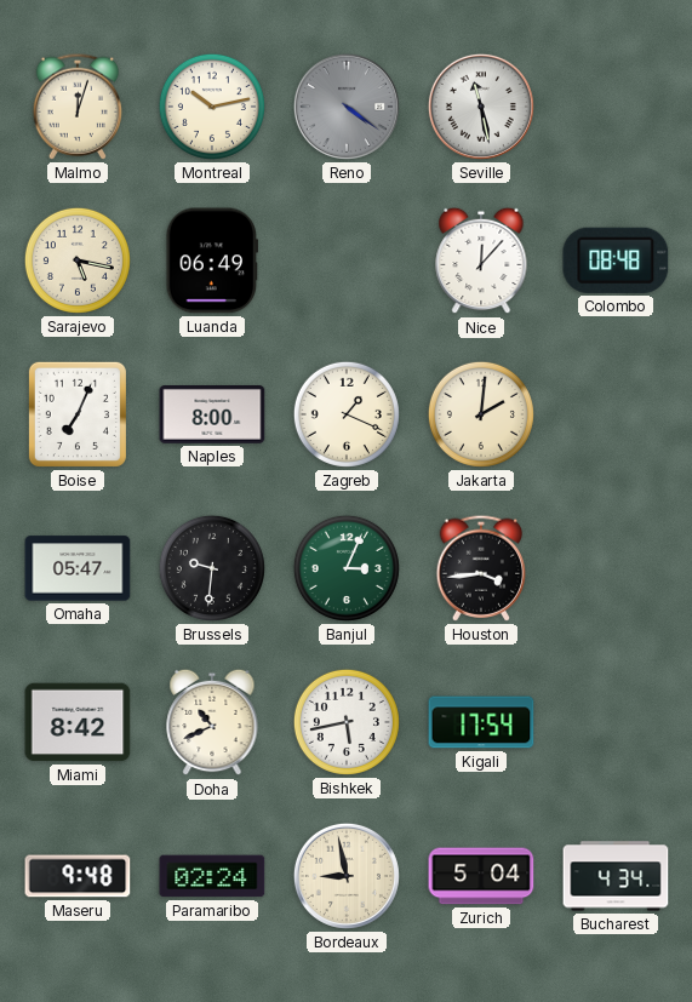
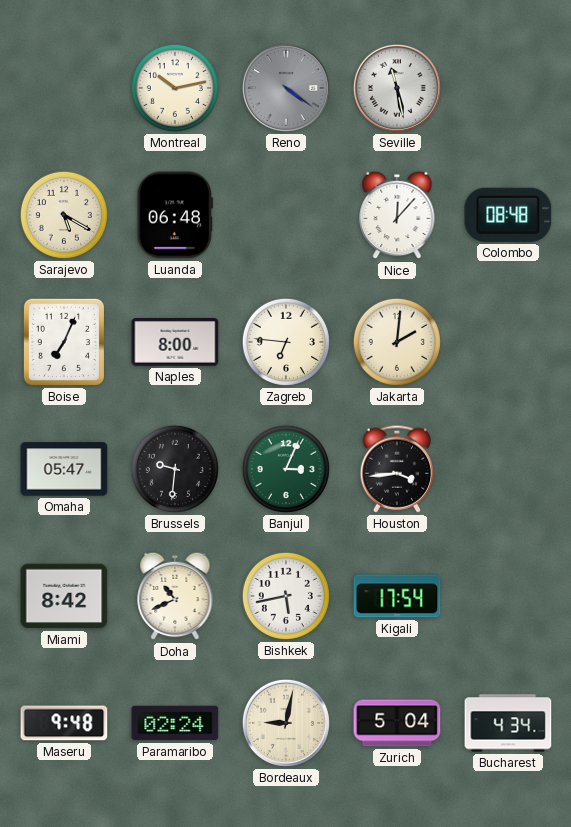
Malmo: 12:03 -> none
Sarajevo: 5:17 -> 5:20
Luanda: 06:49 -> 06:48
Zagreb: 1:19 -> 6:46
Bordeaux: 8:58 -> 9:02
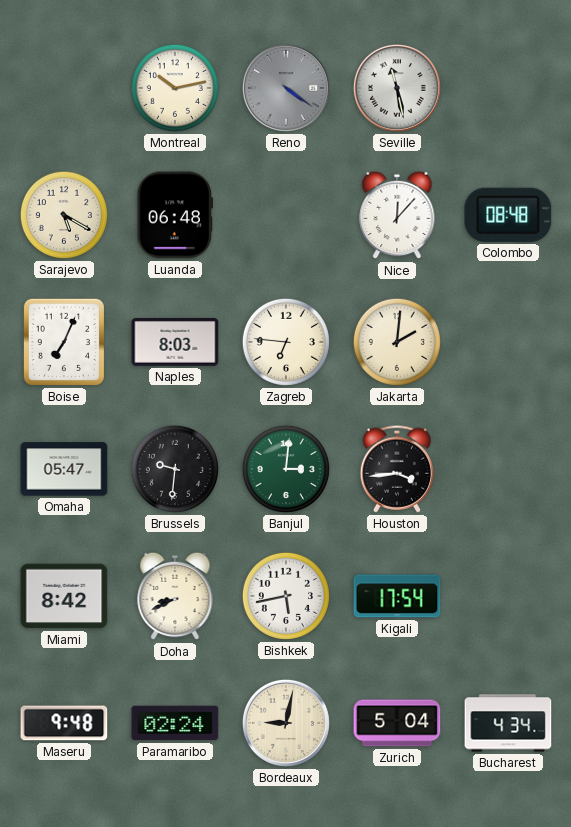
Naples: 8:00 -> 8:03
Banjul: 3:04 -> 3:01
Doha: 10:41 -> 8:41
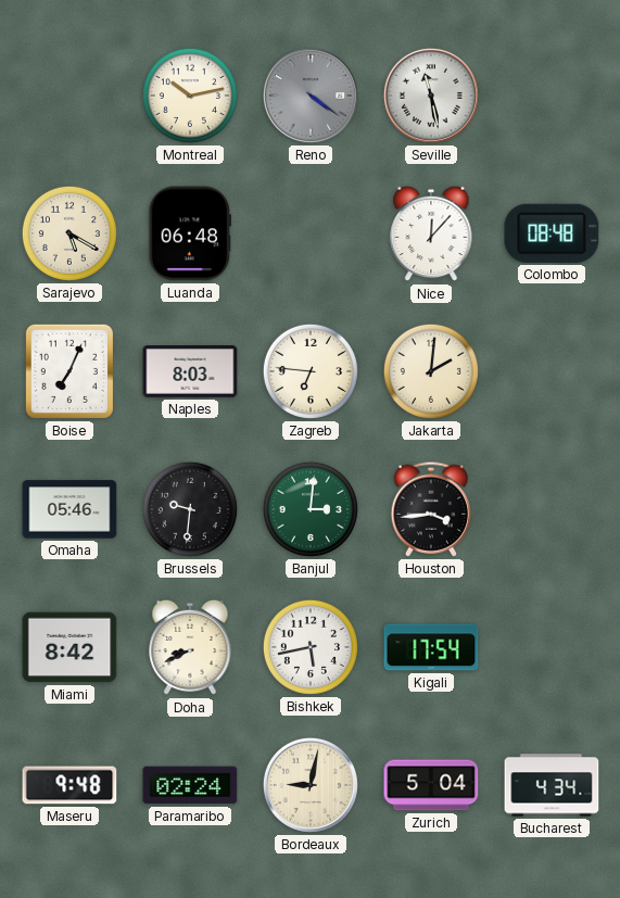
Omaha: 05:47 -> 05:46
